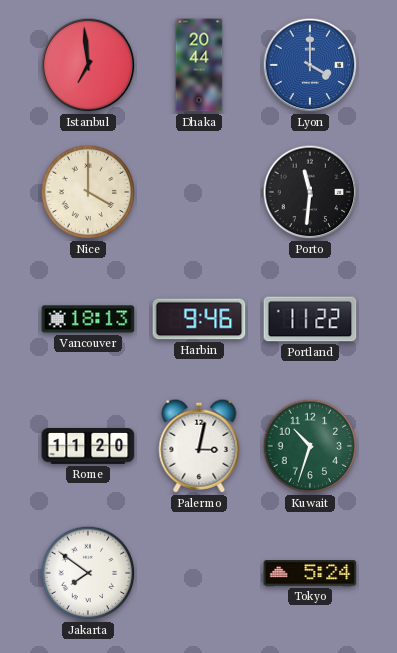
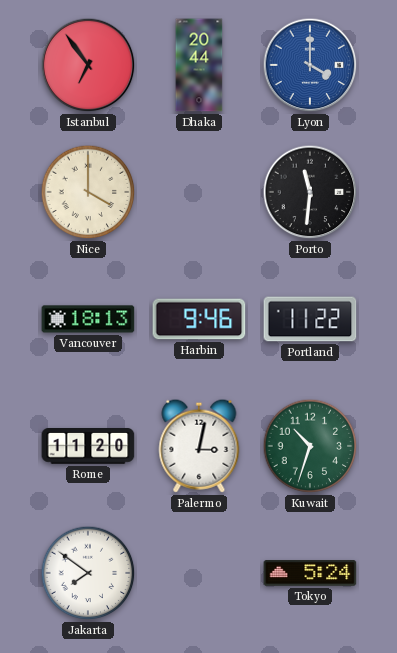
Istanbul: 6:59 -> 6:54
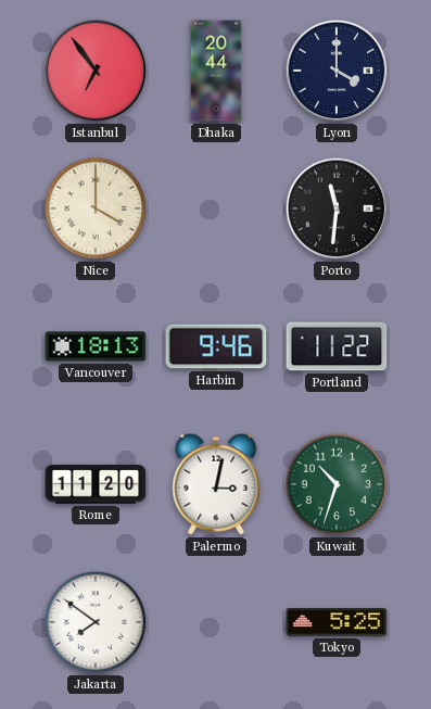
Lyon dial: blue -> navy
Tokyo: 5:24 -> 5:25
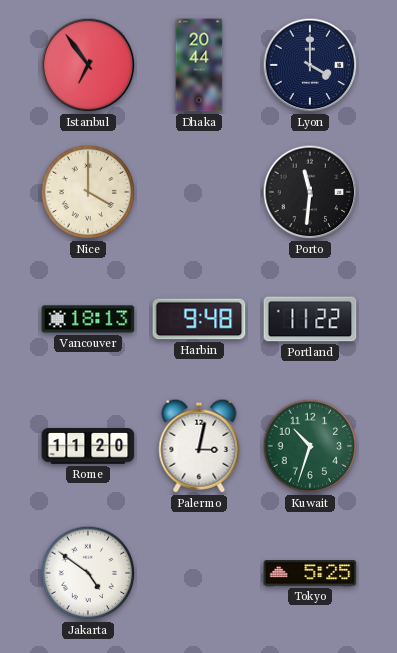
Harbin: 9:46 -> 9:48
Jakarta: 7:51 -> 4:51
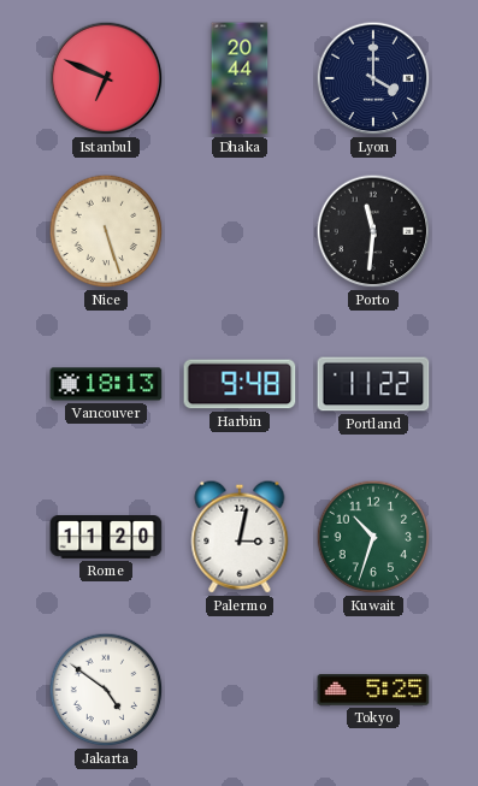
Istanbul: 6:54 -> 6:49
Nice: 4:00 -> 5:27
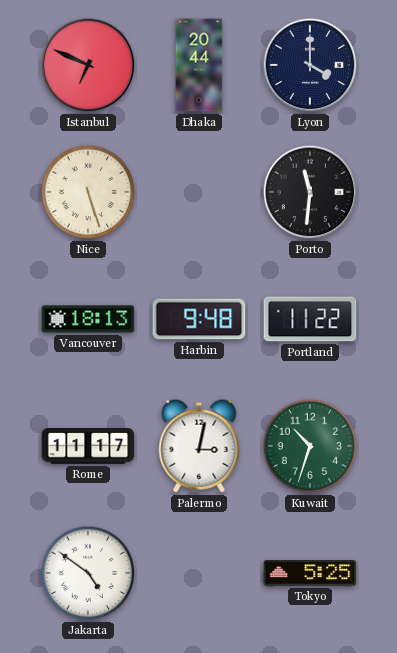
Rome: 11:20 -> 11:17
